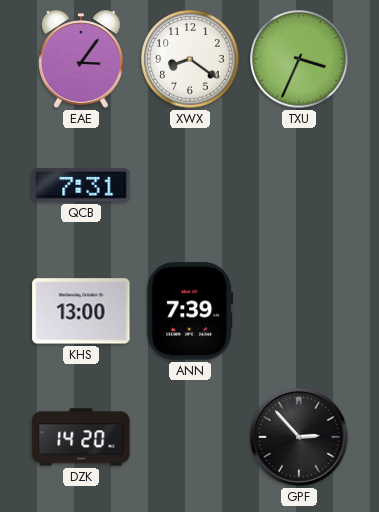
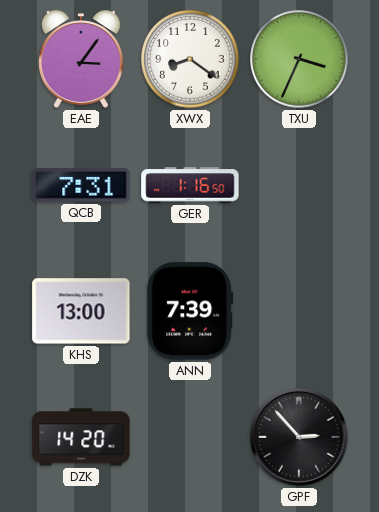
GER: none -> 1:16
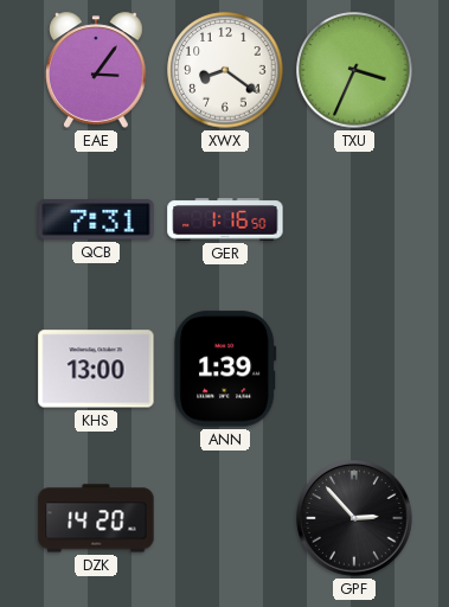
ANN: 7:39 -> 1:39
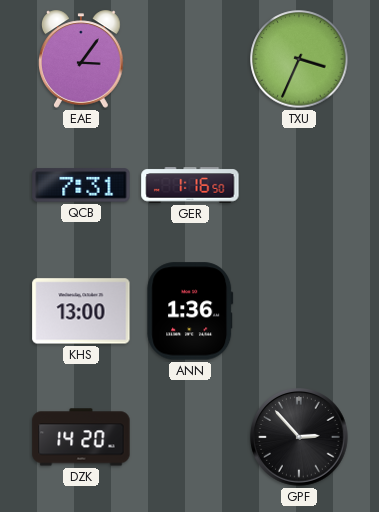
XWX: 8:21 -> none
ANN: 1:39 -> 1:36
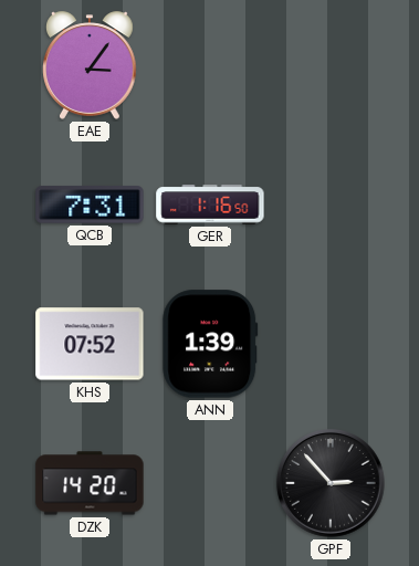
TXU: 3:34 -> none
KHS: 13:00 -> 07:52
ANN: 1:36 -> 1:39
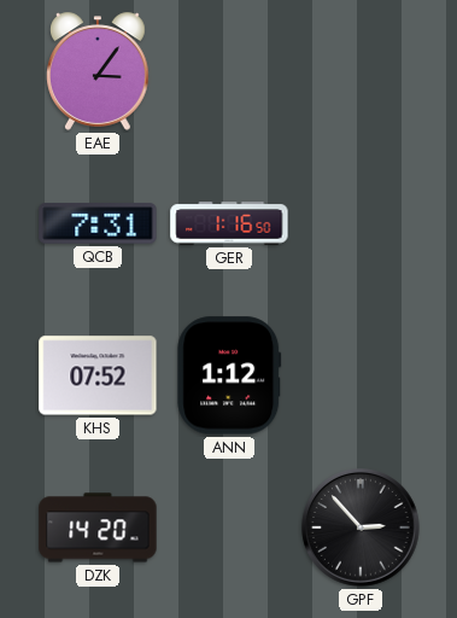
ANN: 1:39 -> 1:12
